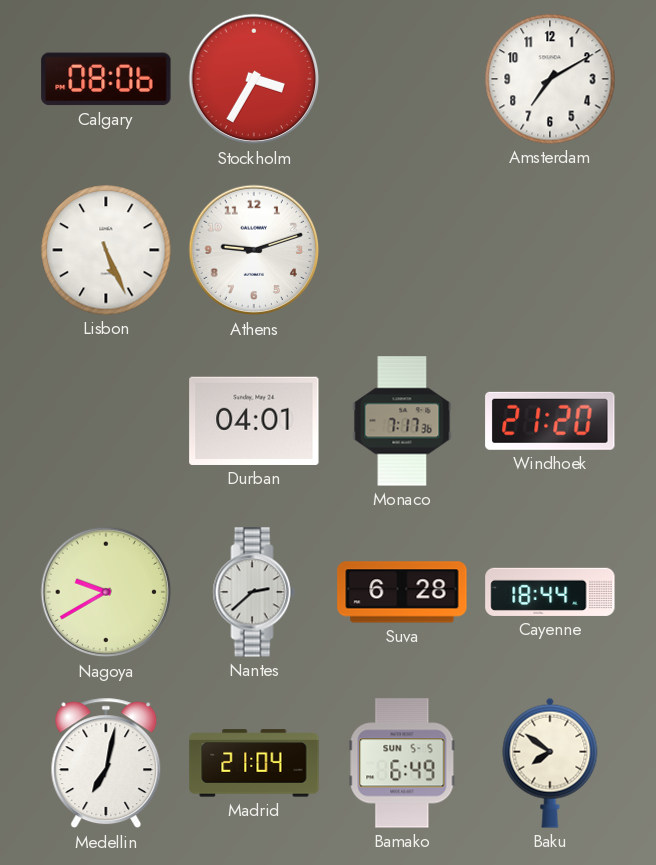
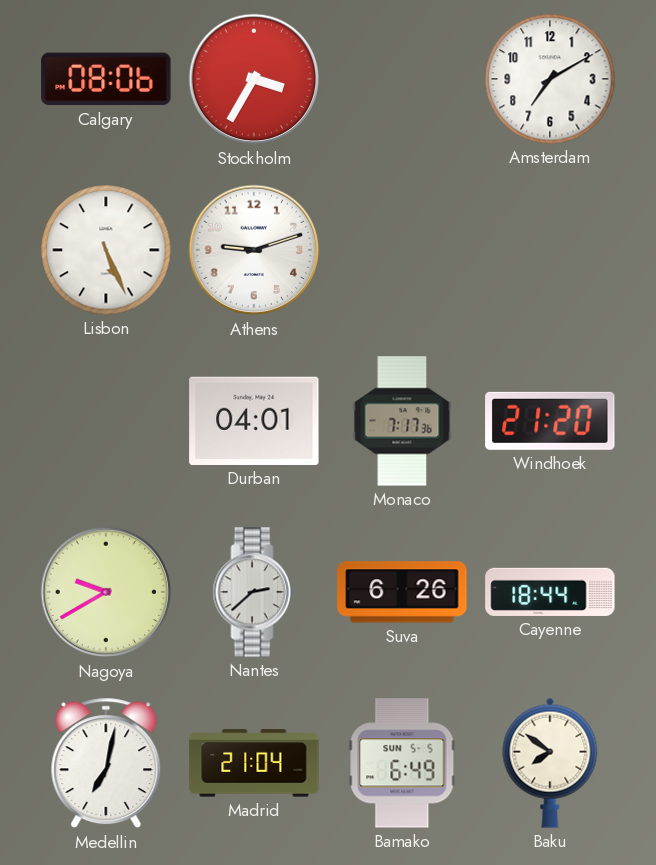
Suva: 6:28 -> 6:26
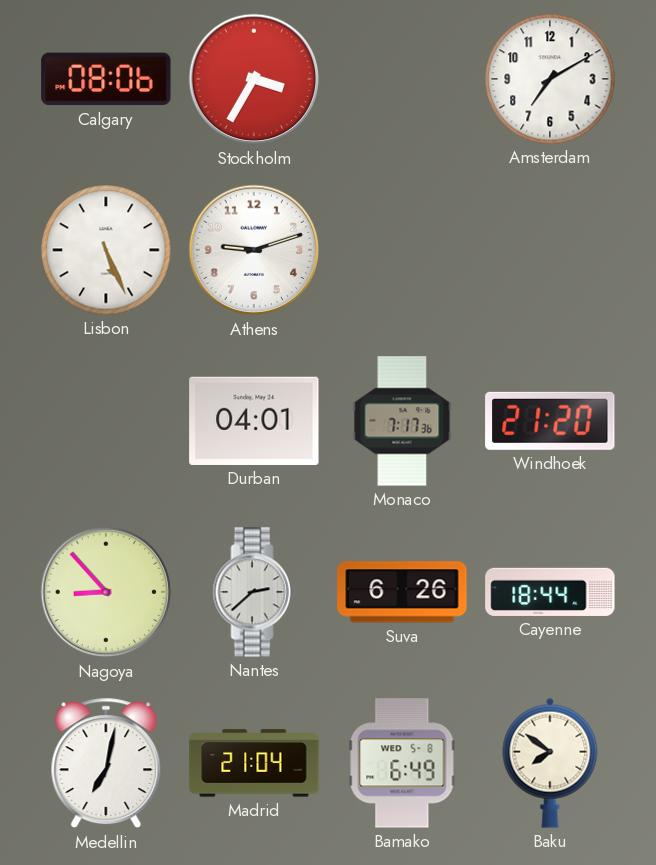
Nagoya: 9:40 -> 8:53
Bamako date: SUN 5-5 -> WED 5-8
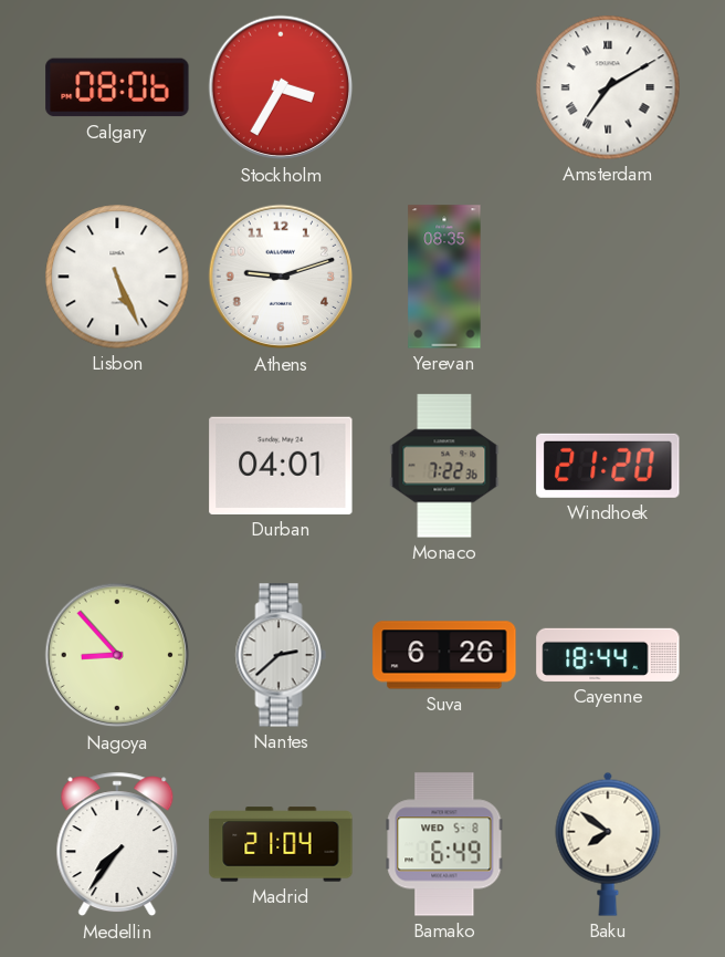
Amsterdam numerals: Arabic -> Roman
Yerevan: none -> 08:35
Monaco: 7:17 -> 7:22
Medellin: 7:02 -> 7:36
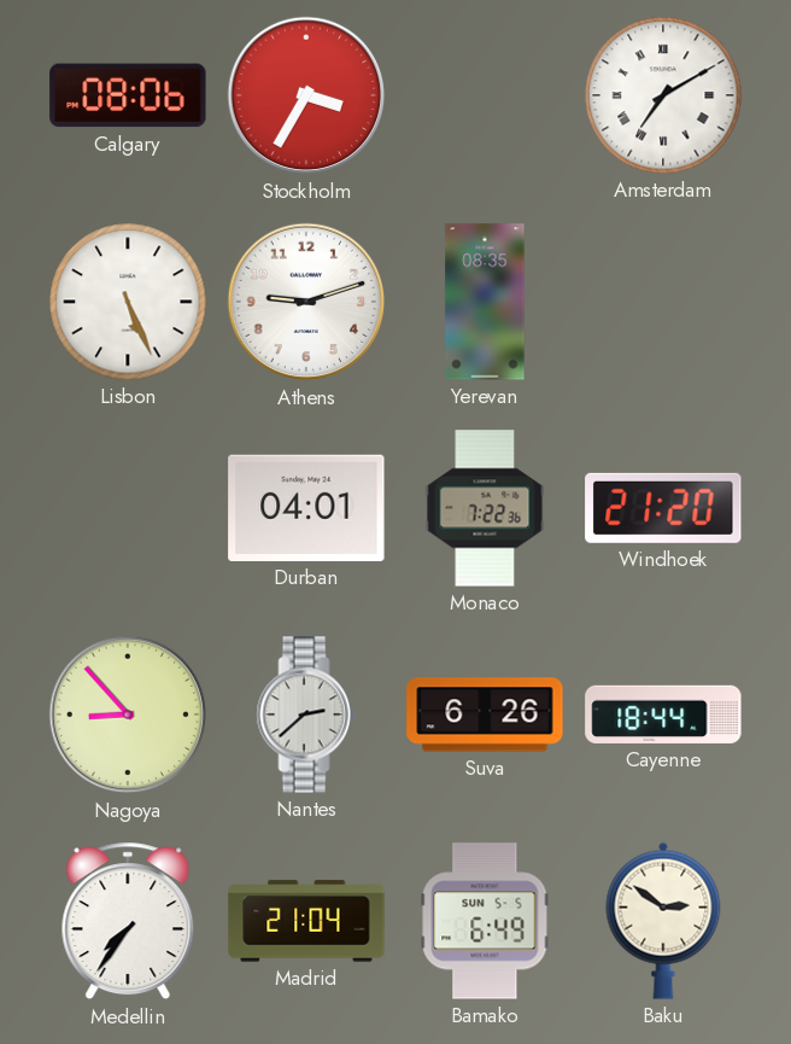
Bamako date: WED 5-8 -> SUN 5-5
Baku: 7:51 -> 2:51
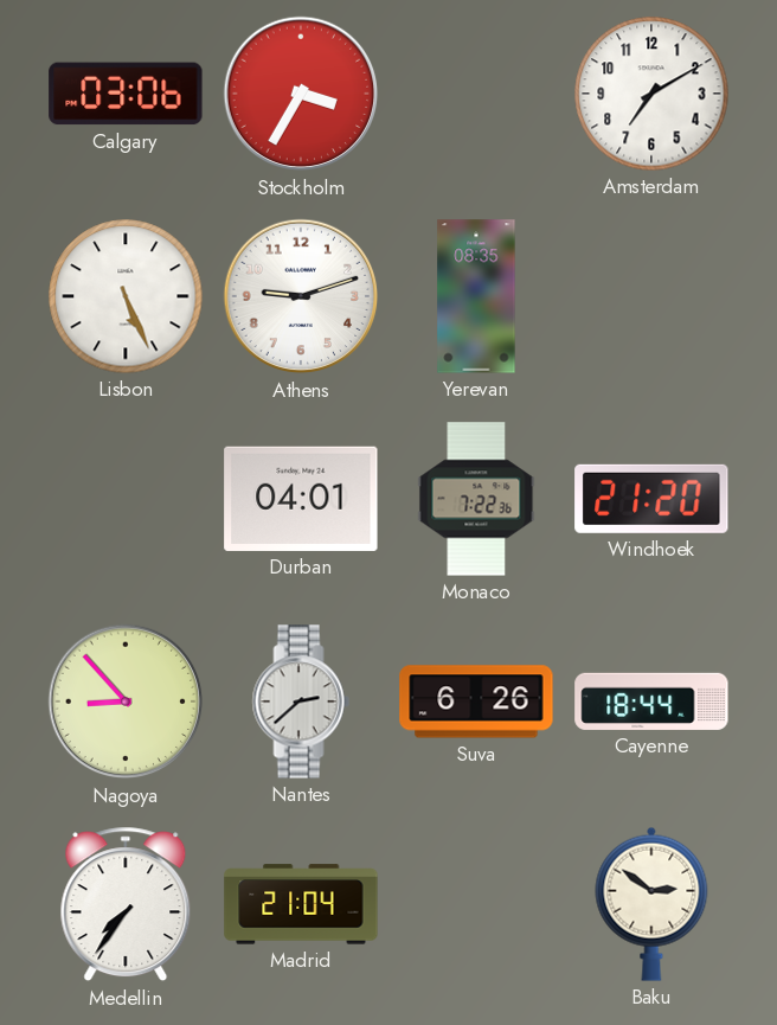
Calgary: 08:06 -> 03:06
Amsterdam numerals: Roman -> Arabic
Bamako: 6:49 -> none
